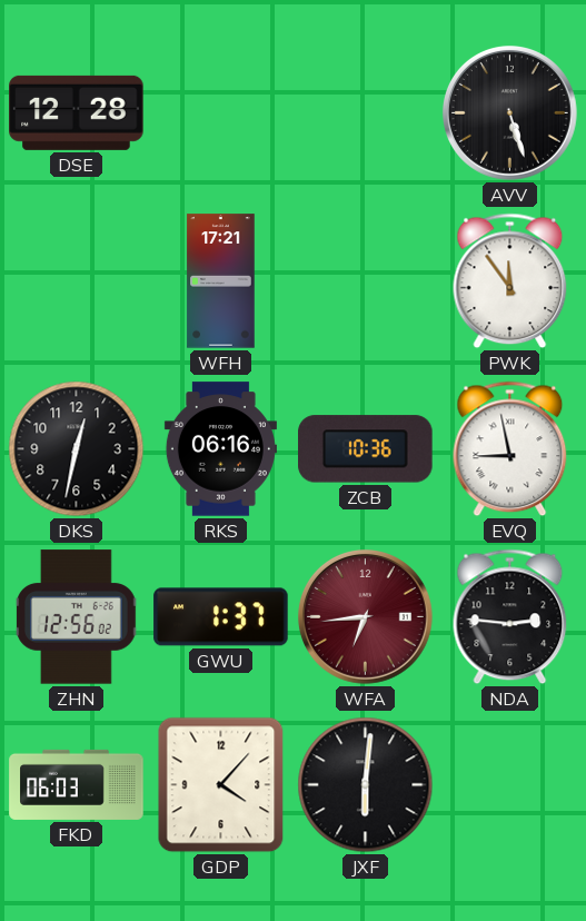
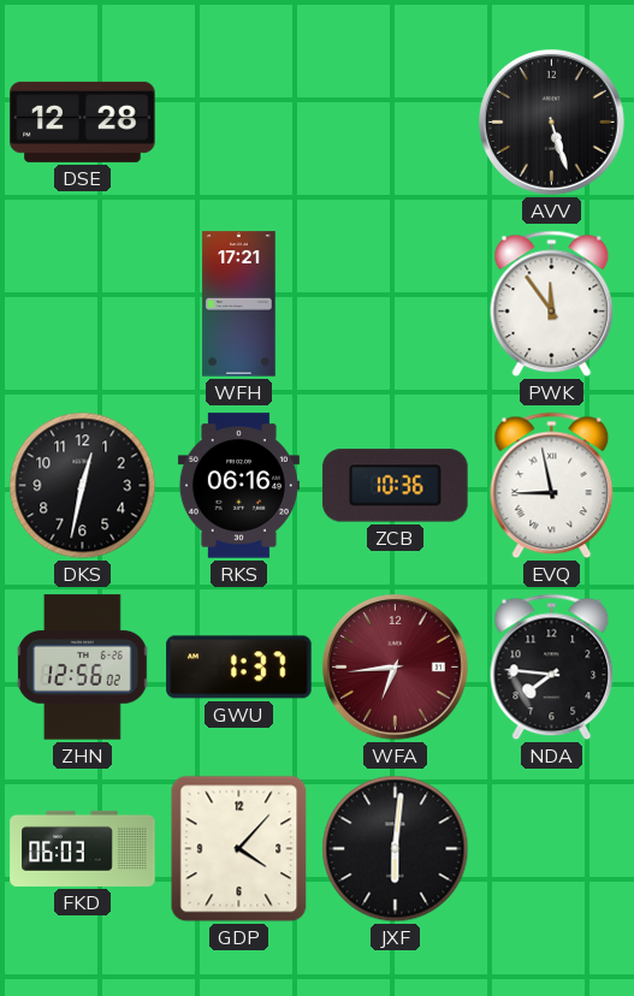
NDA: 2:46 -> 7:46
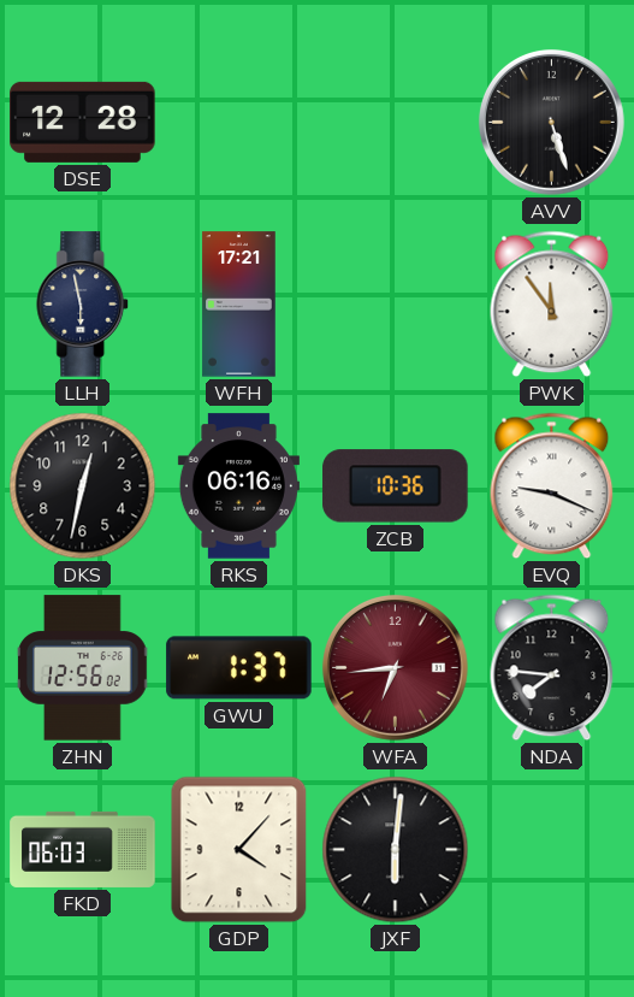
LLH: none -> 5:58
EVQ: 8:58 -> 9:19
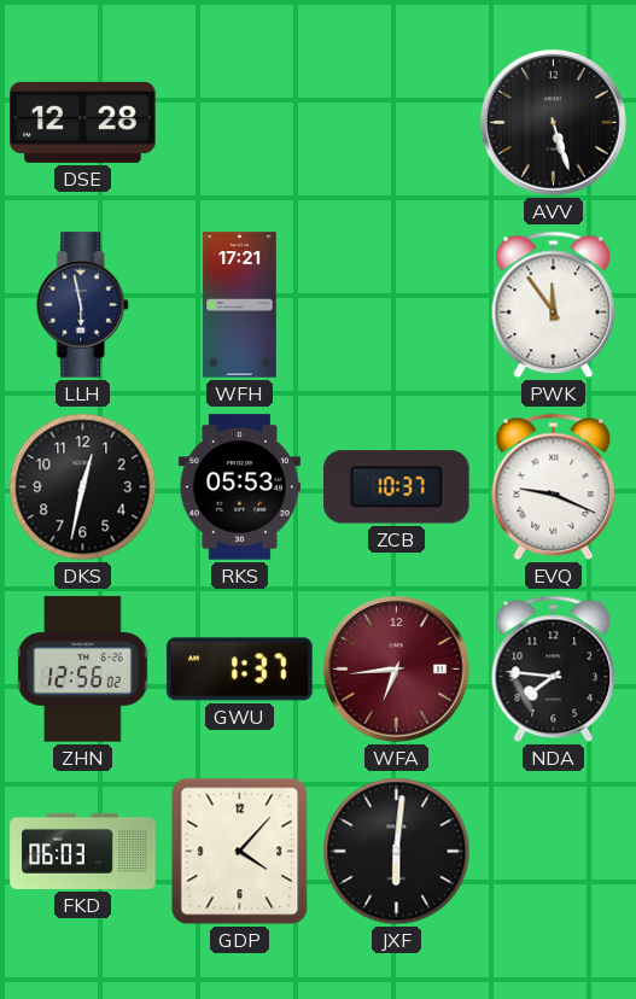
RKS: 06:16 -> 05:53
ZCB: 10:36 -> 10:37
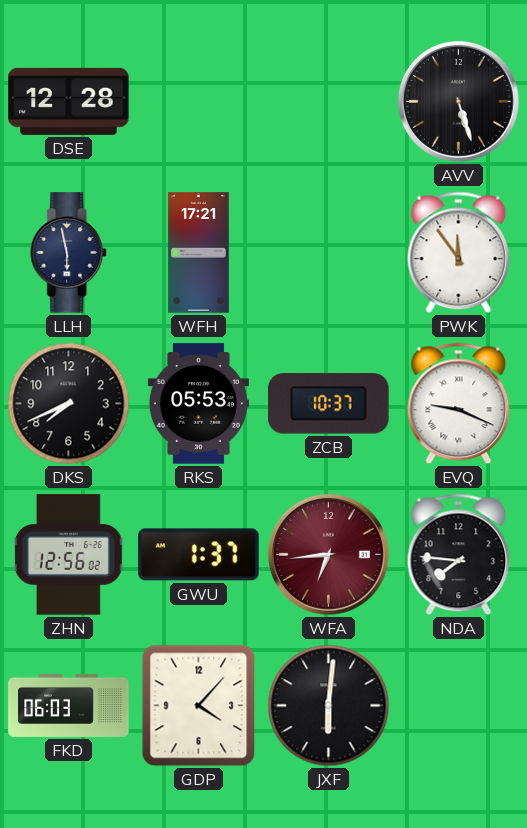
DKS: 12:32 -> 7:41
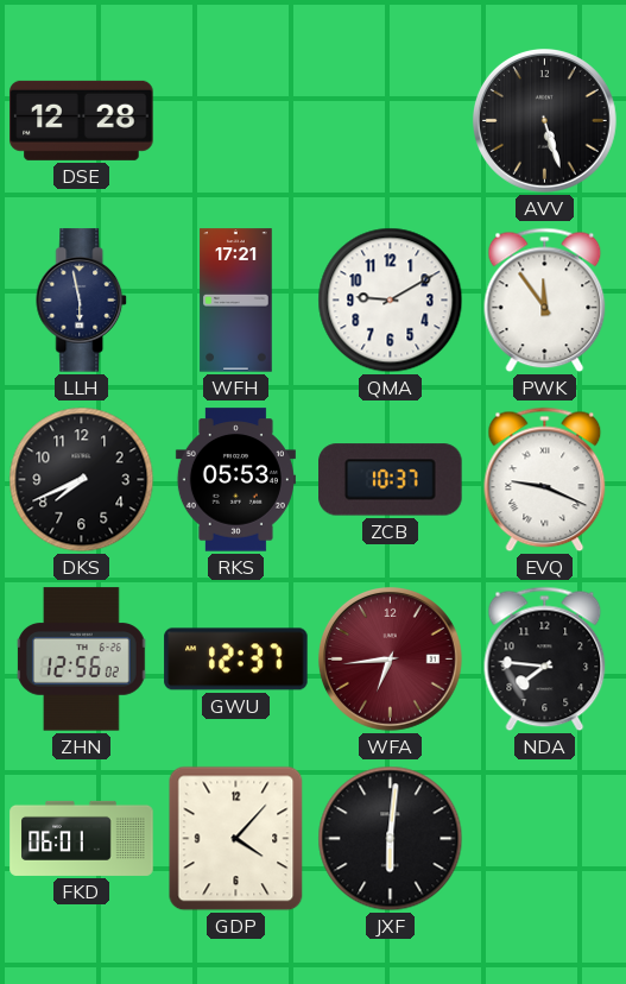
QMA: none -> 9:10
GWU: 1:37 -> 12:37
FKD: 06:03 -> 06:01
